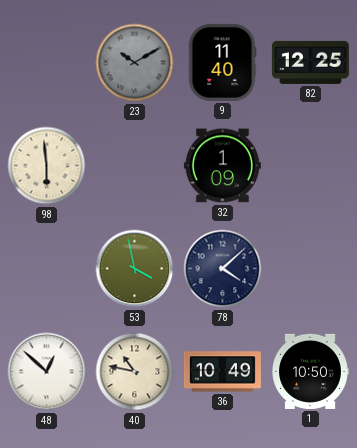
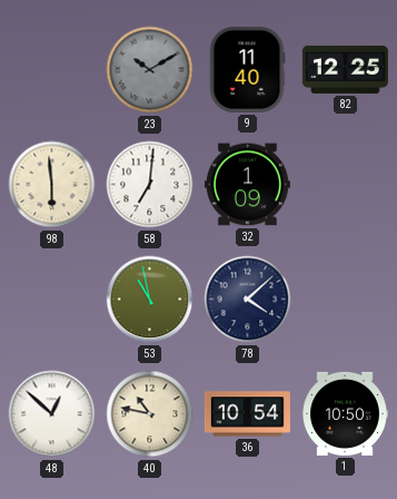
58: none -> 7:01
53: 3:58 -> 10:58
36: 10:49 -> 10:54
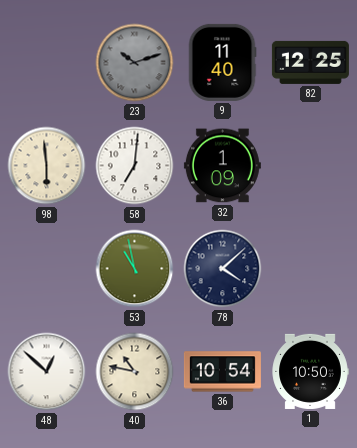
23: 10:10 -> 10:12
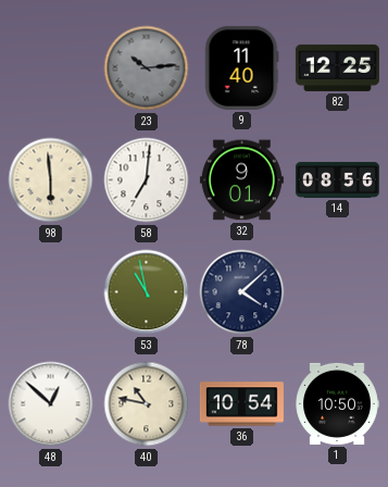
23: 10:12 -> 10:14
32: 1:09 -> 9:01
14: none -> 08:56
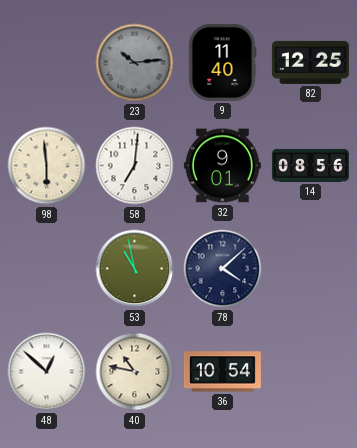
1: 10:50 -> none
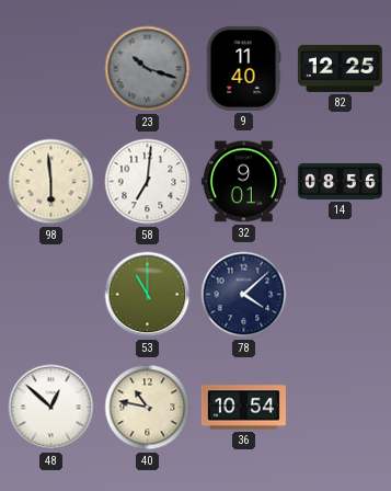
23: 10:14 -> 10:18
53: 10:58 -> 11:00
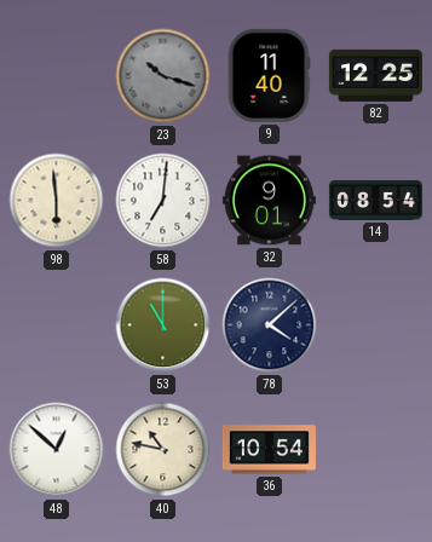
14: 08:56 -> 08:54
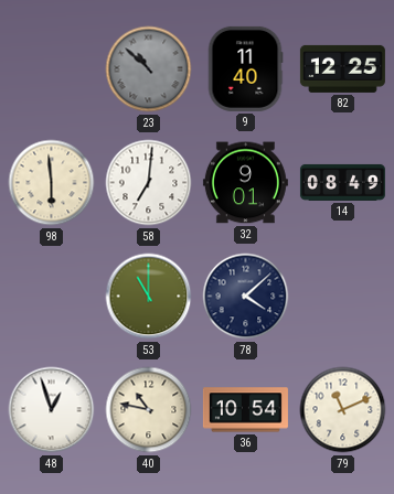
23: 10:18 -> 10:52
14: 08:54 -> 08:49
48: 12:52 -> 12:57
79: none -> 11:11
